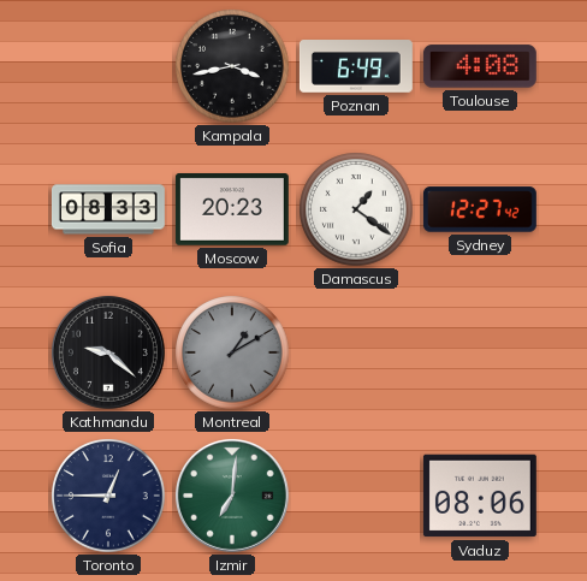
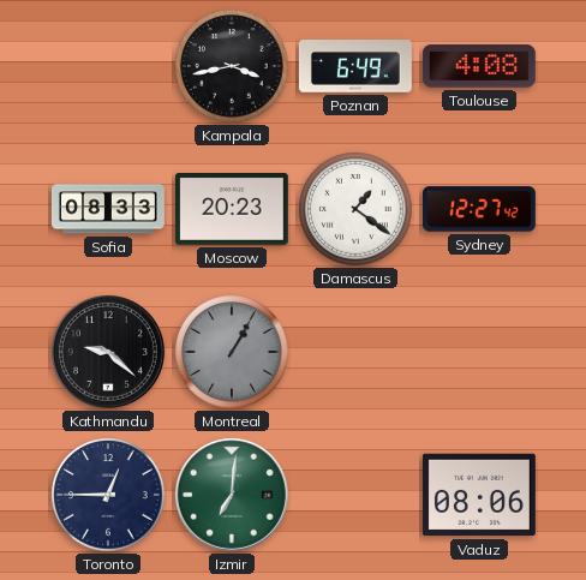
Montreal: 1:10 -> 1:05
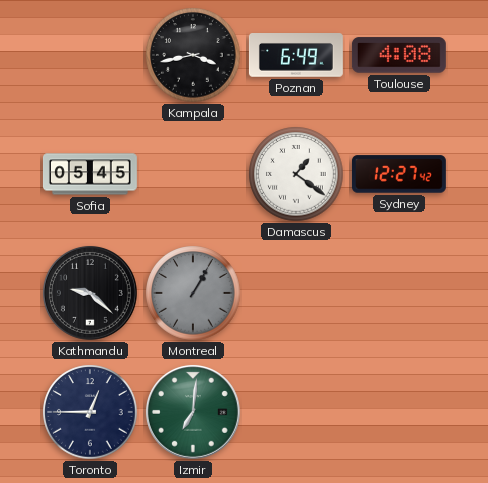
Sofia: 08:33 -> 05:45
Moscow: 20:23 -> none
Vaduz: 08:06 -> none
